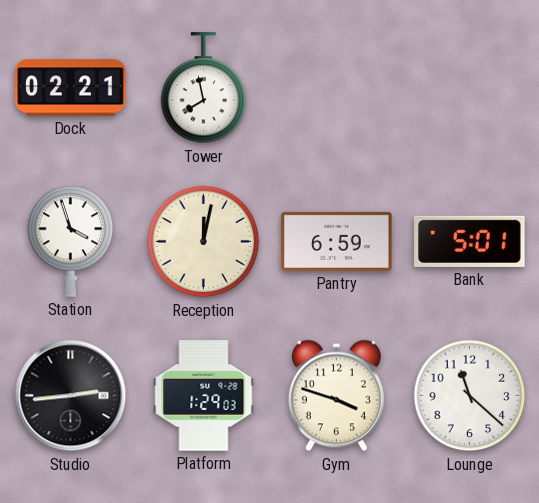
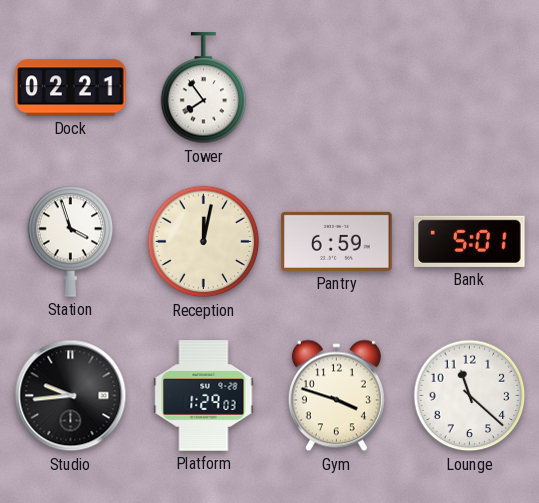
Tower: 7:58 -> 7:54
Studio: 2:44 -> 9:44
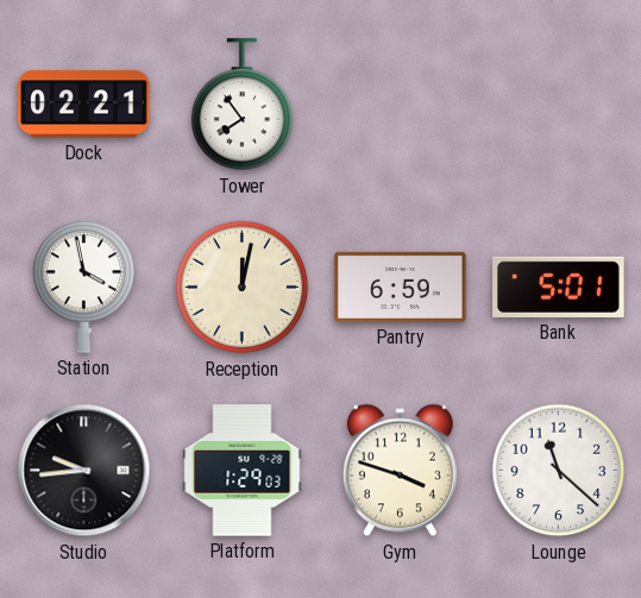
Station: 3:57 -> 3:58
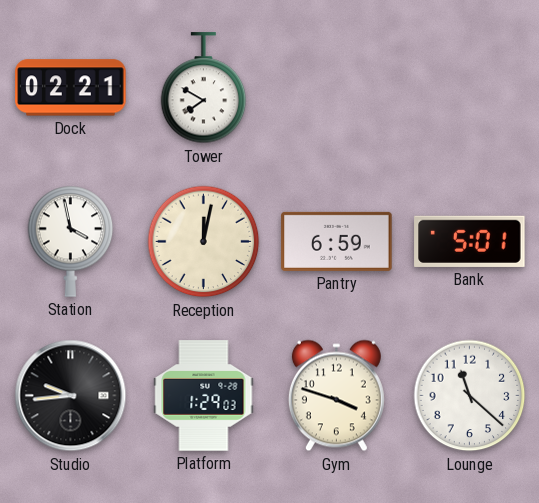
Tower: 7:54 -> 7:50
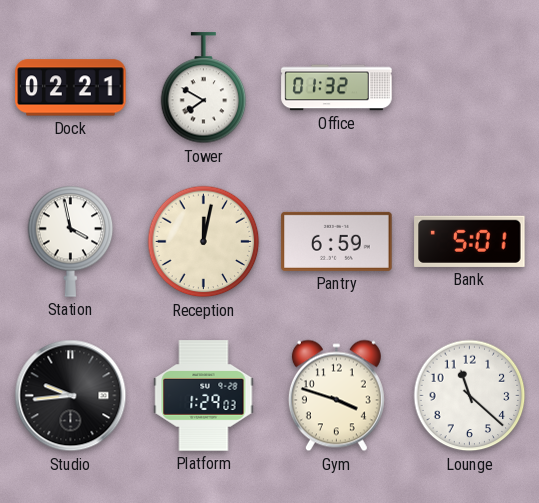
Office: none -> 01:32
